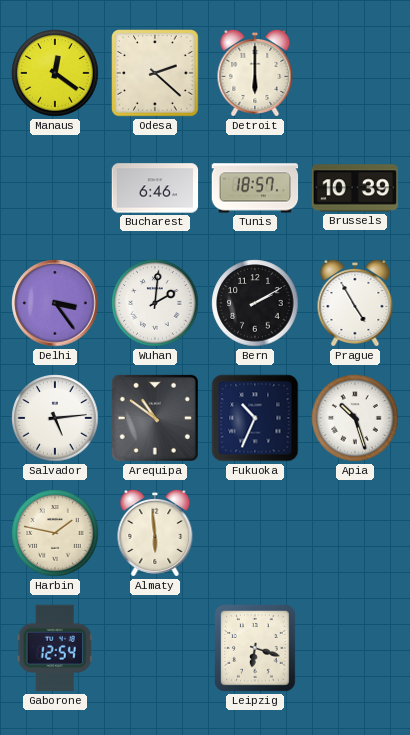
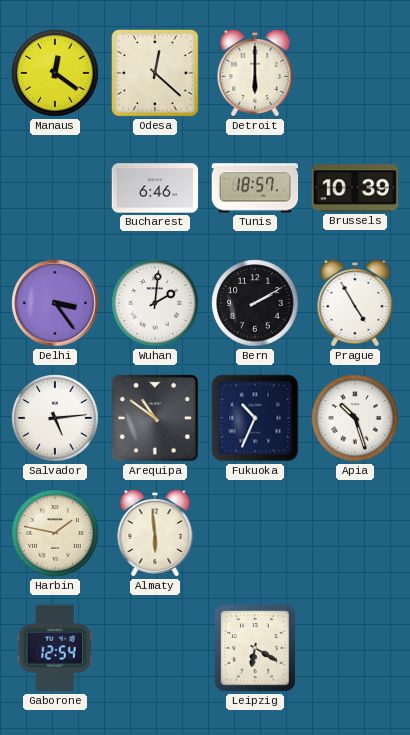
Odesa: 2:22 -> 12:22
Leipzig: 6:18 -> 6:20
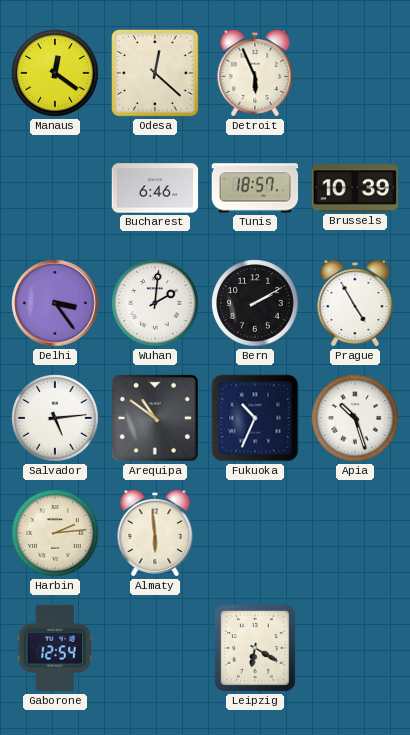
Detroit: 6:00 -> 5:56
Harbin: 1:47 -> 2:14
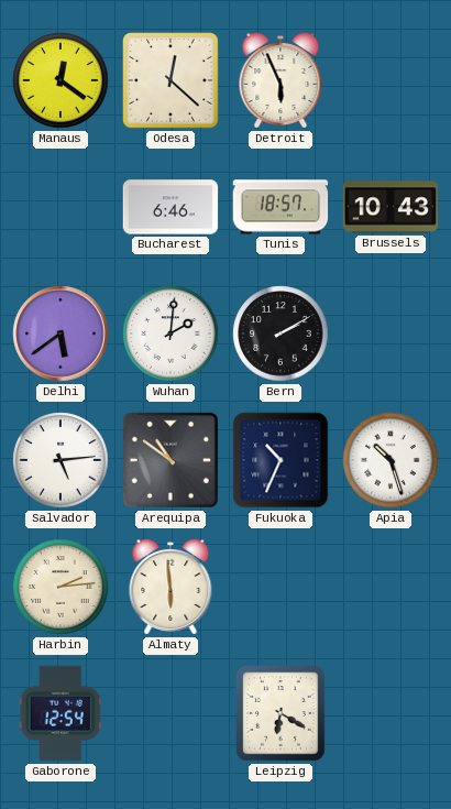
Brussels: 10:39 -> 10:43
Delhi: 3:24 -> 5:39
Prague: 4:55 -> none
